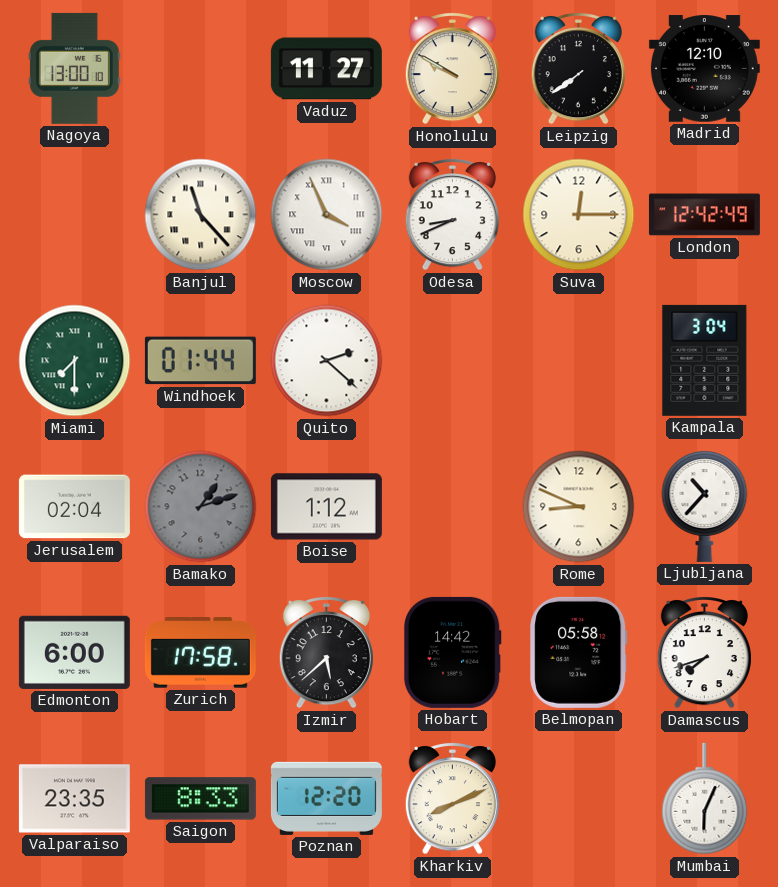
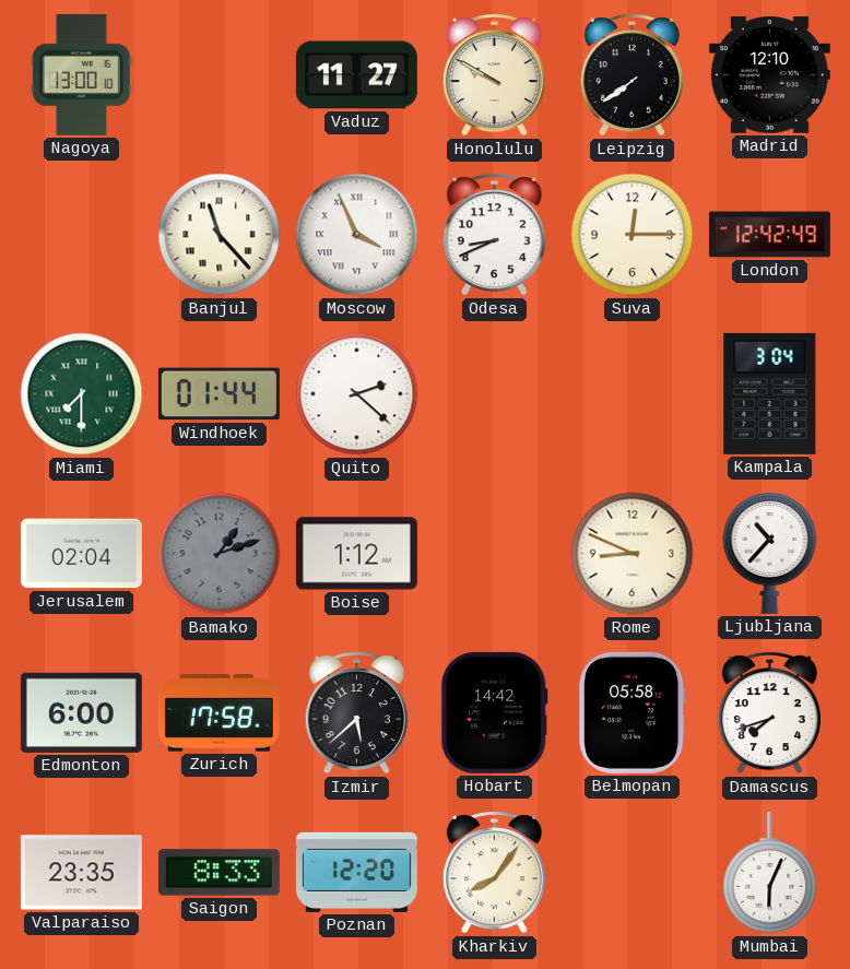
Kharkiv: 8:11 -> 8:06
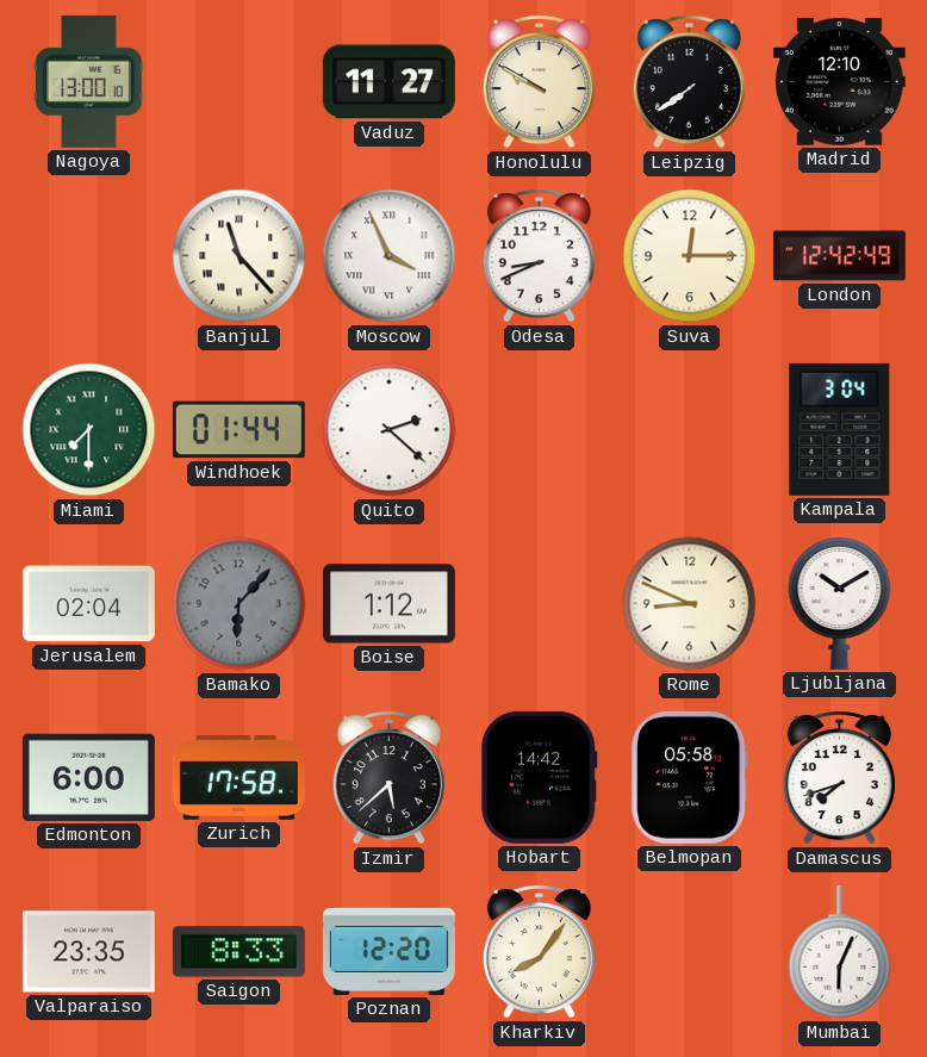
Bamako: 1:12 -> 6:07
Ljubljana: 10:37 -> 10:10
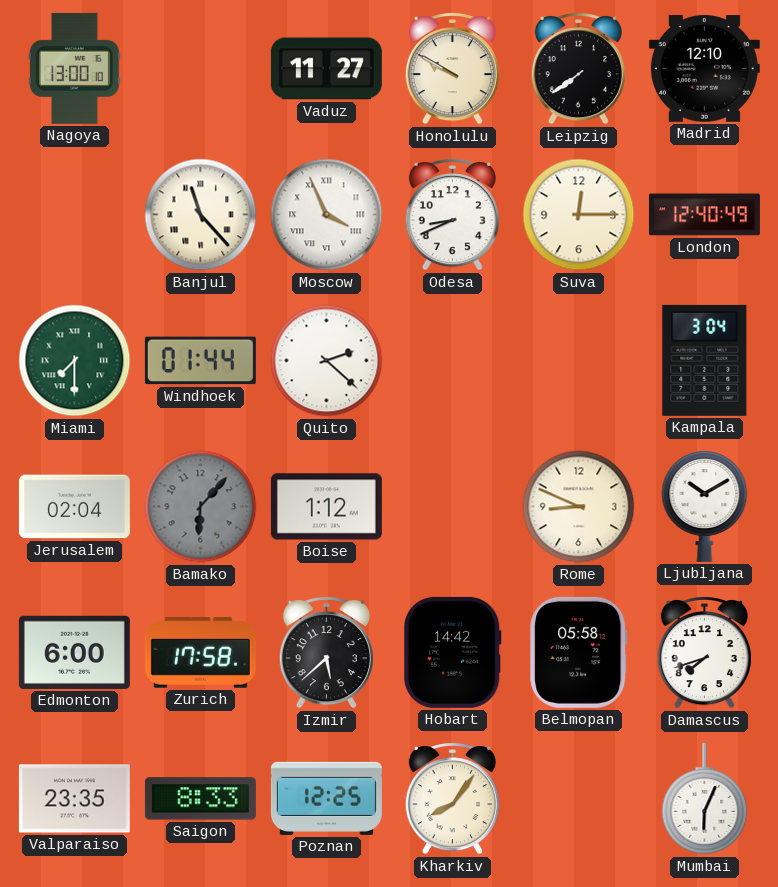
London: 12:42 -> 12:40
Poznan: 12:20 -> 12:25
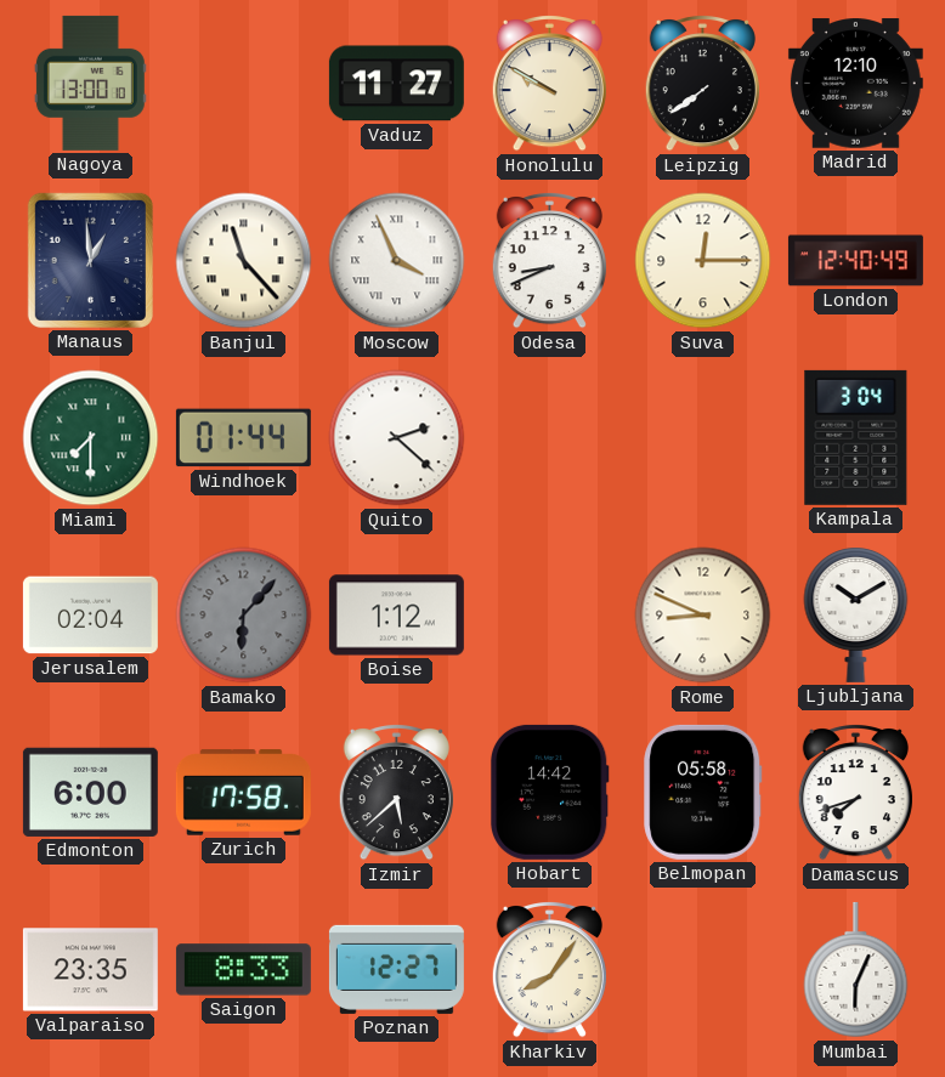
Manaus: none -> 12:59
Poznan: 12:25 -> 12:27
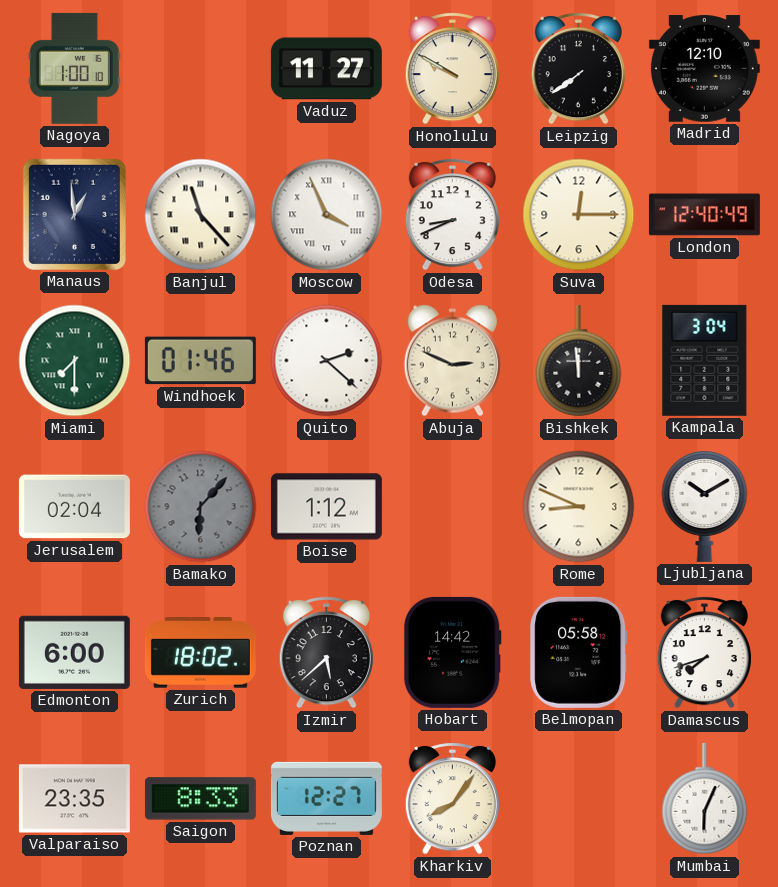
Nagoya: 13:00 -> 1:00
Windhoek: 01:44 -> 01:46
Abuja: none -> 2:49
Bishkek: none -> 11:59
Zurich: 17:58 -> 18:02
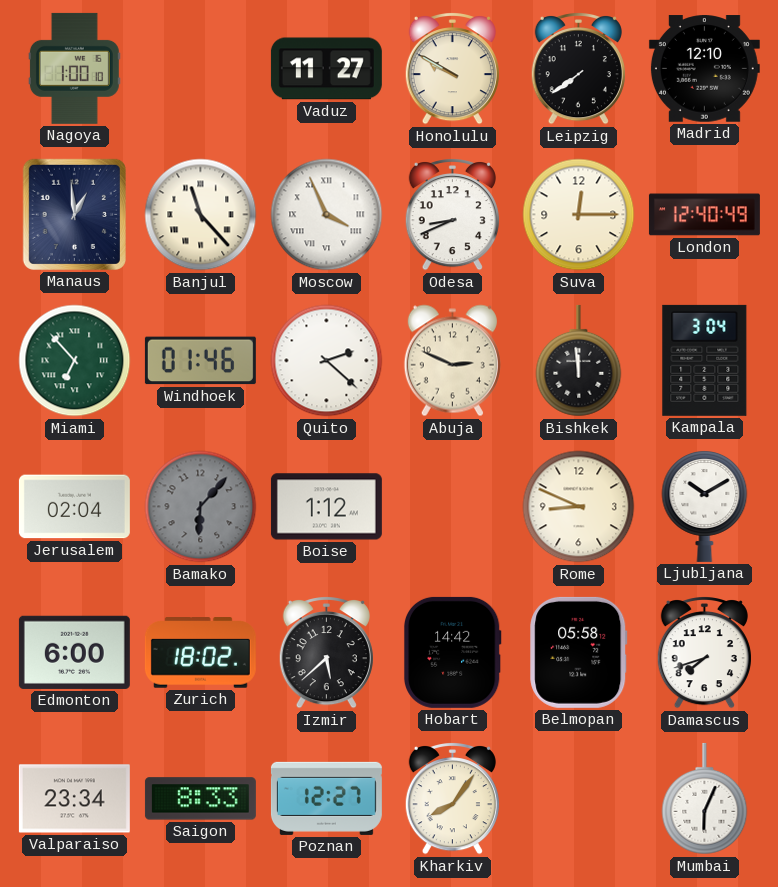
Miami: 7:30 -> 6:53
Valparaiso: 23:35 -> 23:34
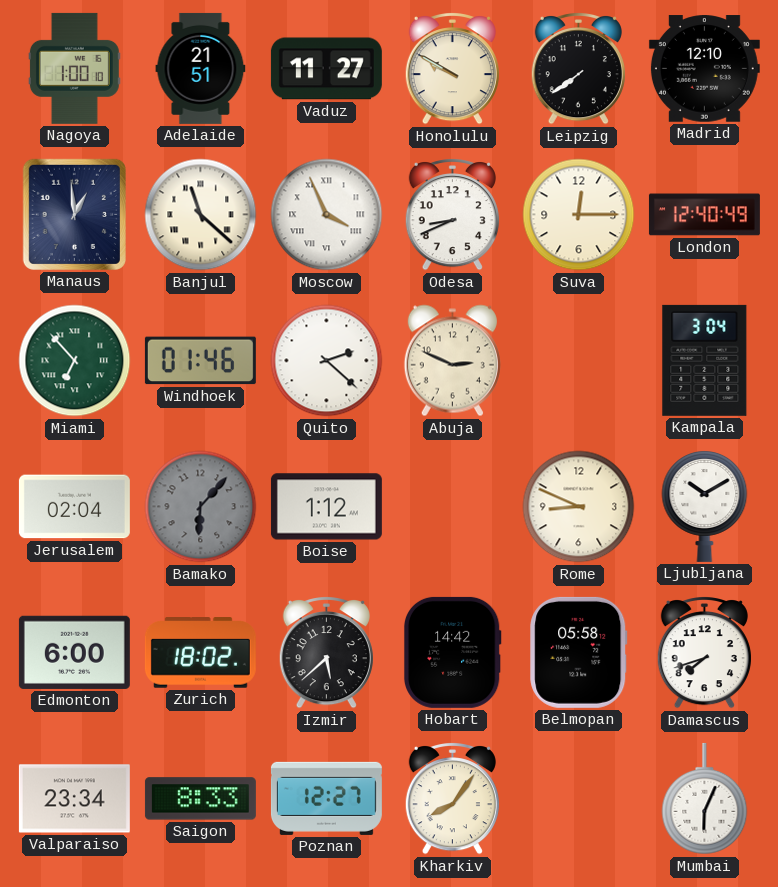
Adelaide: none -> 21:51
Banjul: 11:23 -> 11:22
Bishkek: 11:59 -> none
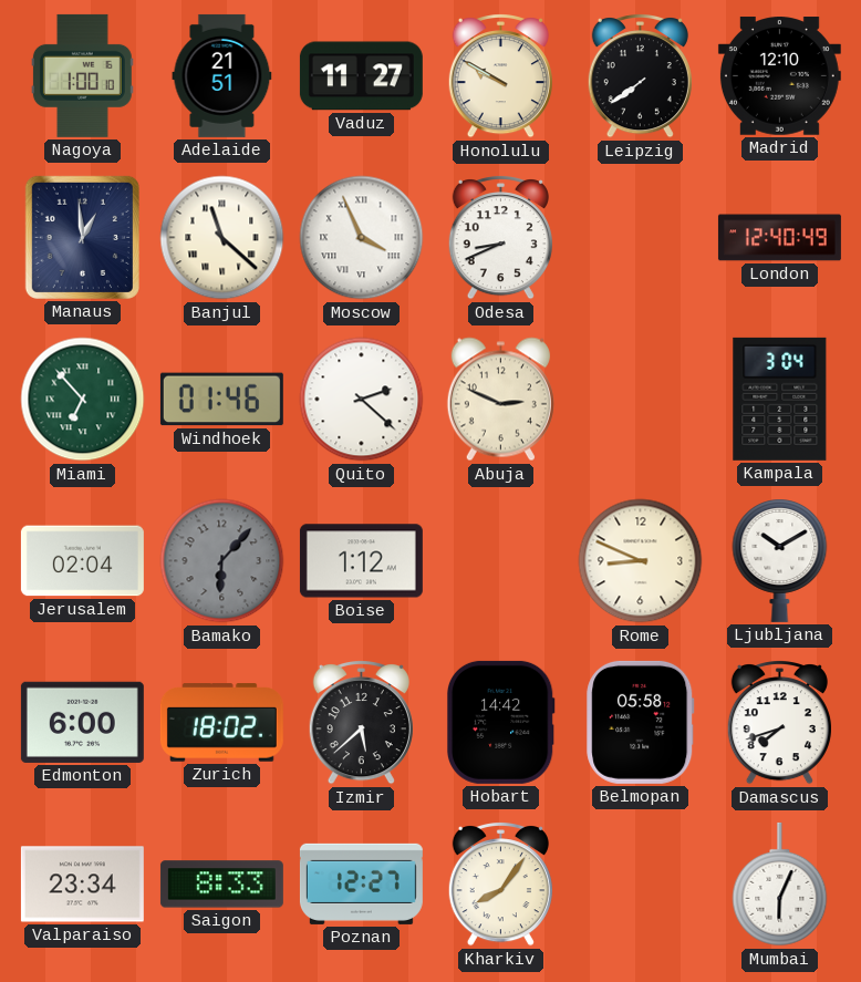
Suva: 12:15 -> none
